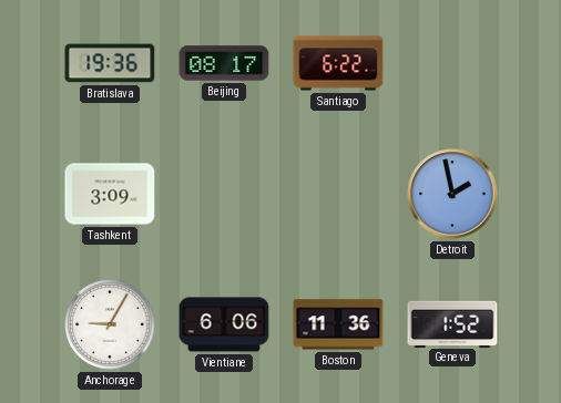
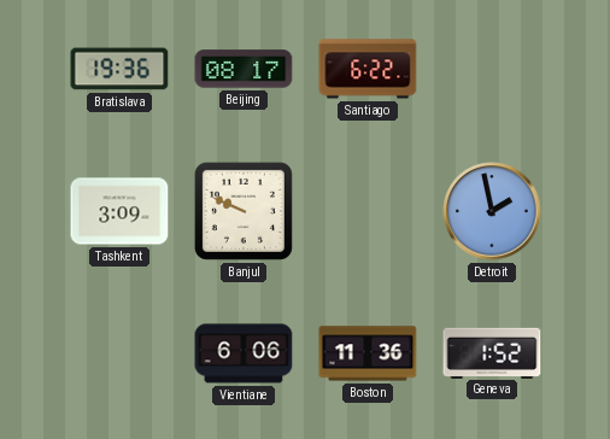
Banjul: none -> 9:49
Anchorage: 9:05 -> none
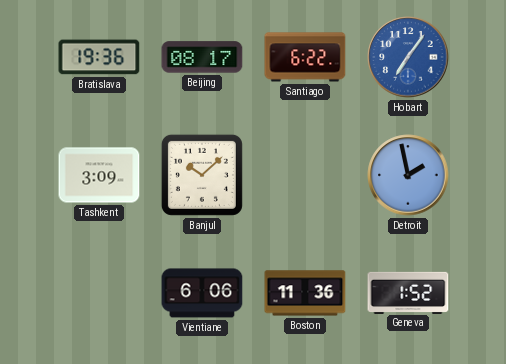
Hobart: none -> 7:06
Banjul: 9:49 -> 10:08
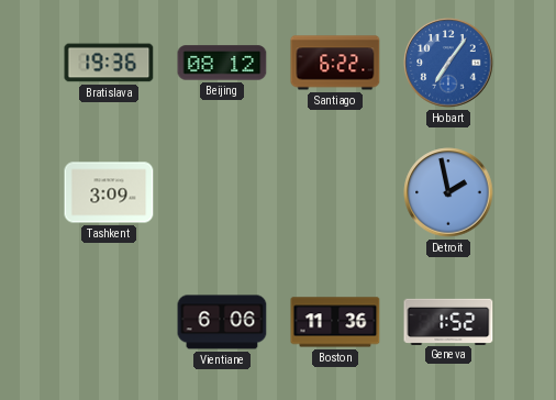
Beijing: 08:17 -> 08:12
Banjul: 10:08 -> none
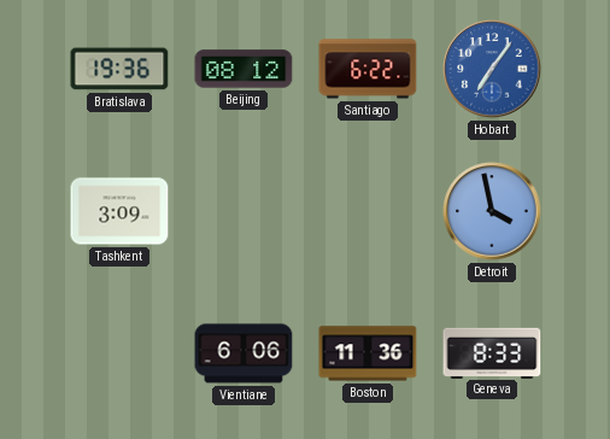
Detroit: 1:58 -> 3:58
Geneva: 1:52 -> 8:33
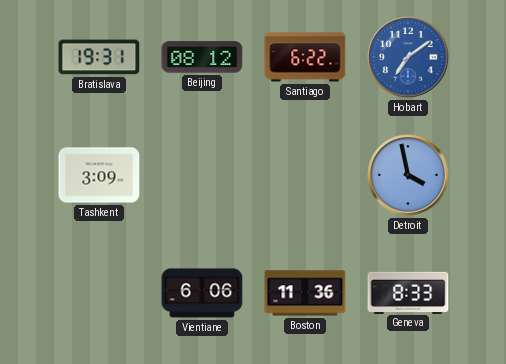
Bratislava: 19:36 -> 19:31
Hobart: 7:06 -> 7:09
